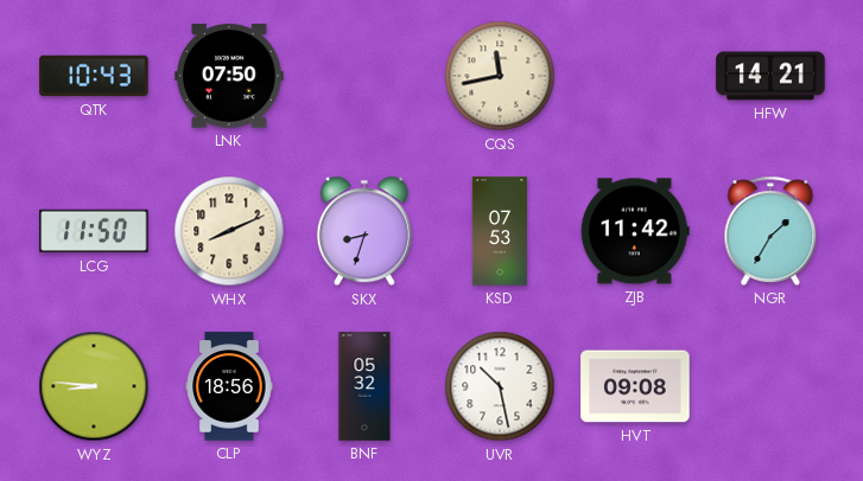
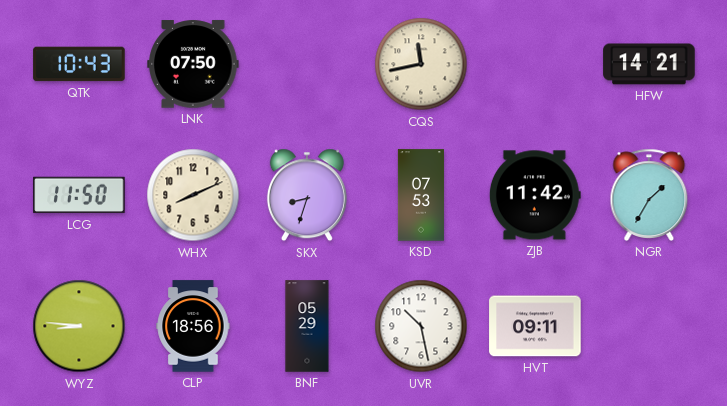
BNF: 05:32 -> 05:29
HVT: 09:08 -> 09:11
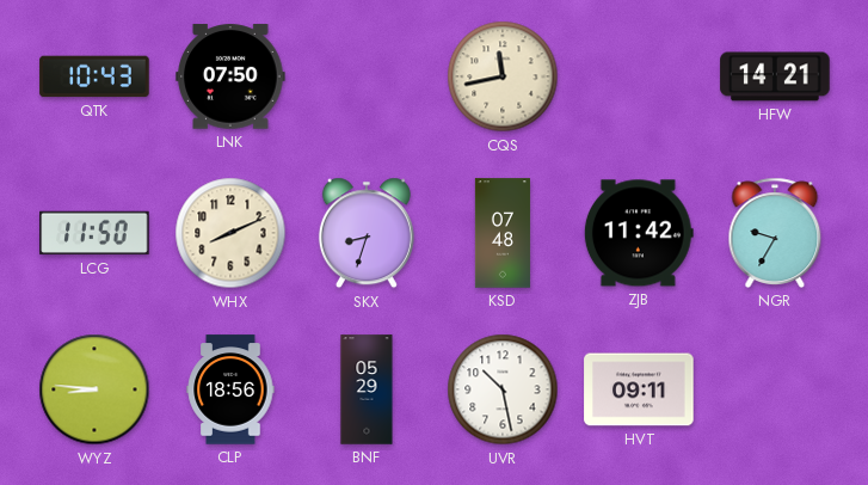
KSD: 07:53 -> 07:48
NGR: 1:35 -> 9:35
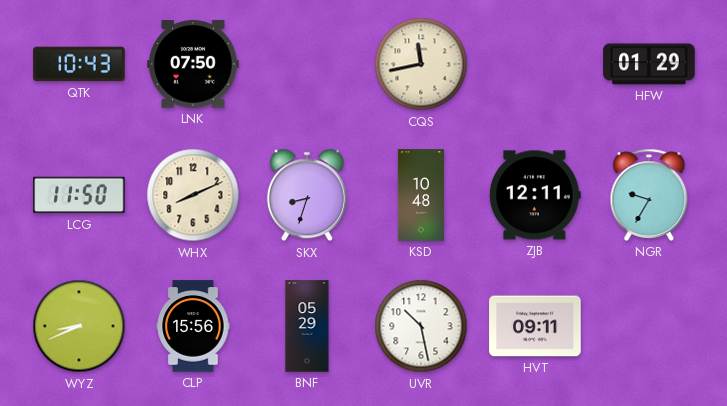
HFW: 14:21 -> 01:29
KSD: 07:48 -> 10:48
ZJB: 11:42 -> 12:11
WYZ: 8:46 -> 8:41
CLP: 18:56 -> 15:56
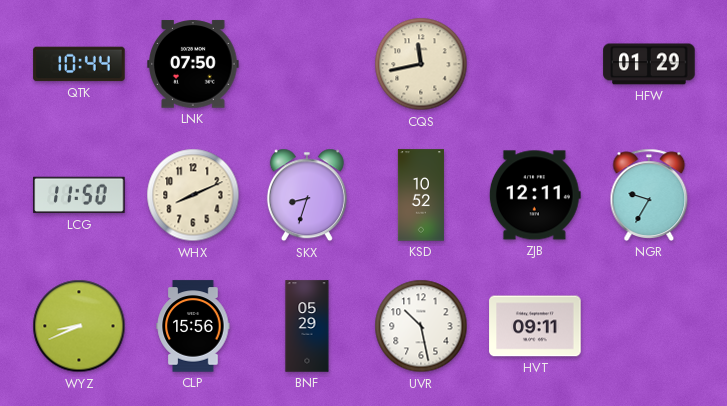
QTK: 10:43 -> 10:44
KSD: 10:48 -> 10:52
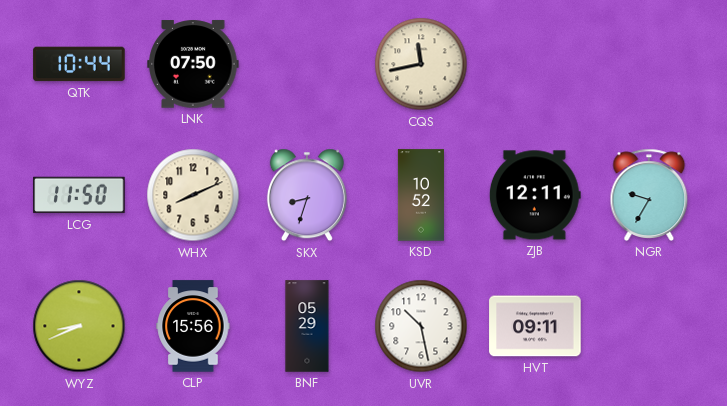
HFW: 01:29 -> none
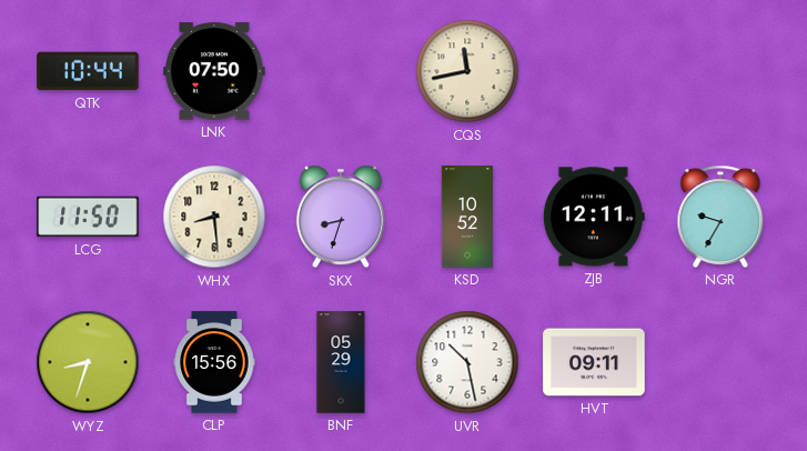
WHX: 8:11 -> 8:29
WYZ: 8:41 -> 8:33
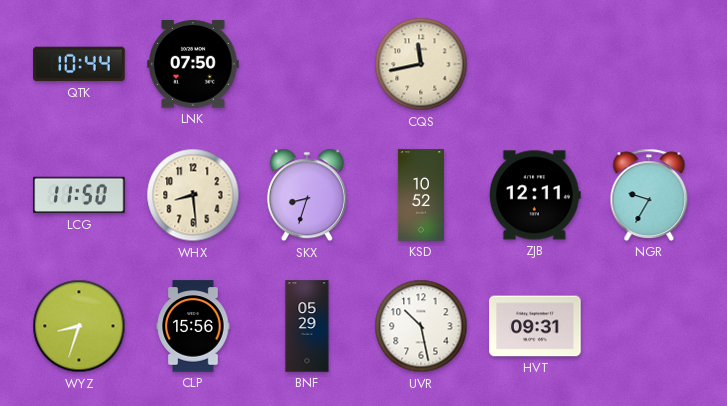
HVT: 09:11 -> 09:31
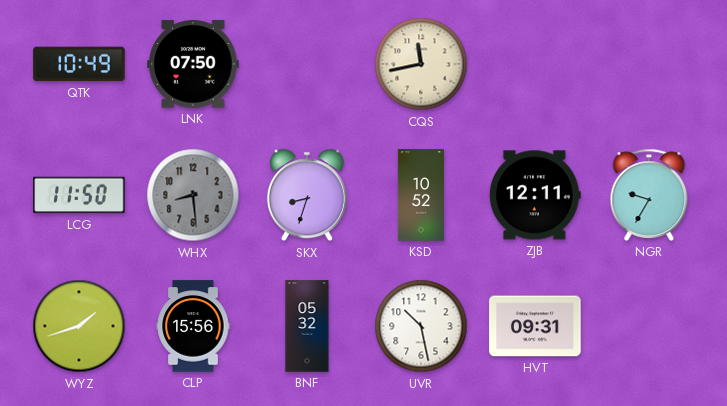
QTK: 10:44 -> 10:49
WHX dial: cream -> grey
WYZ: 8:33 -> 1:42
BNF: 05:29 -> 05:32
